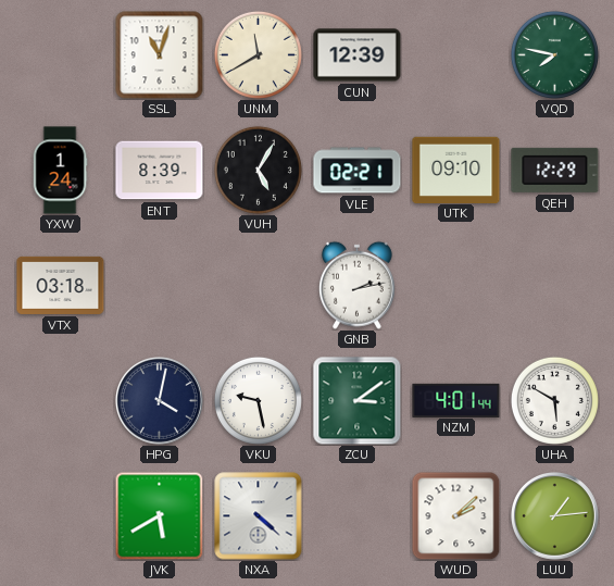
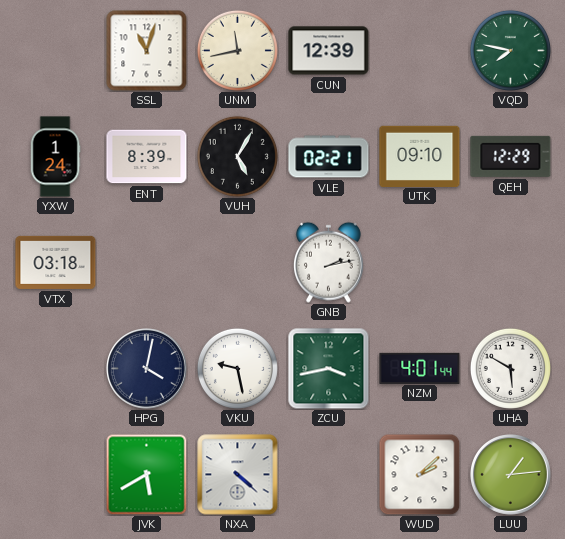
UNM: 11:40 -> 11:43
ZCU: 3:09 -> 3:43
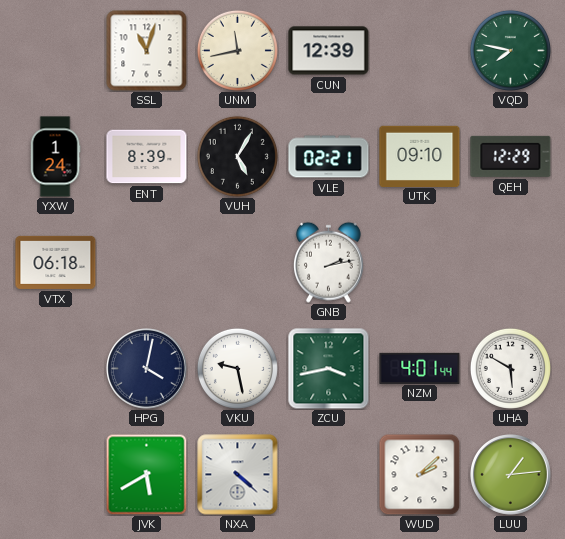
VTX: 03:18 -> 06:18
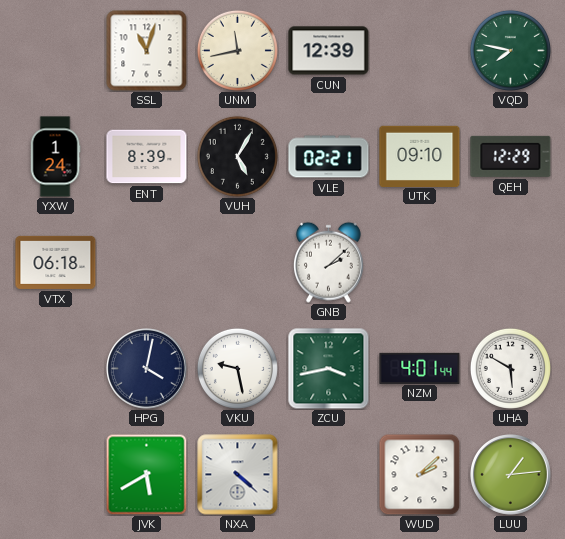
GNB: 2:13 -> 2:08
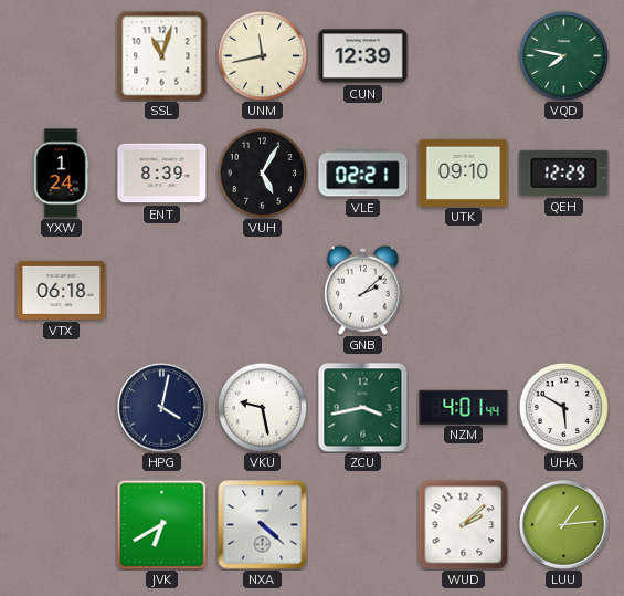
JVK: 5:40 -> 6:40
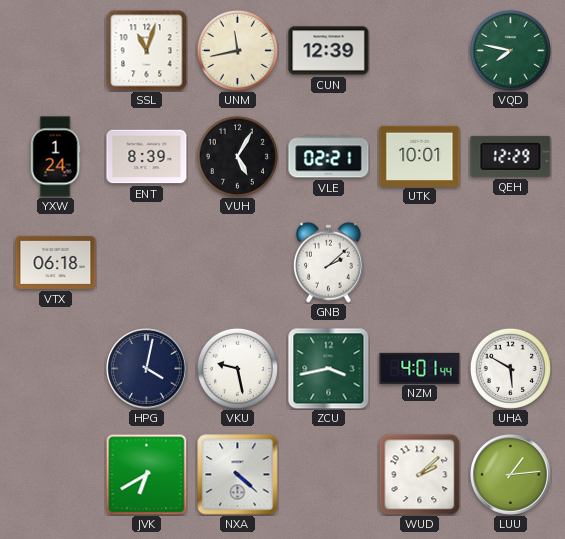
UTK: 09:10 -> 10:01
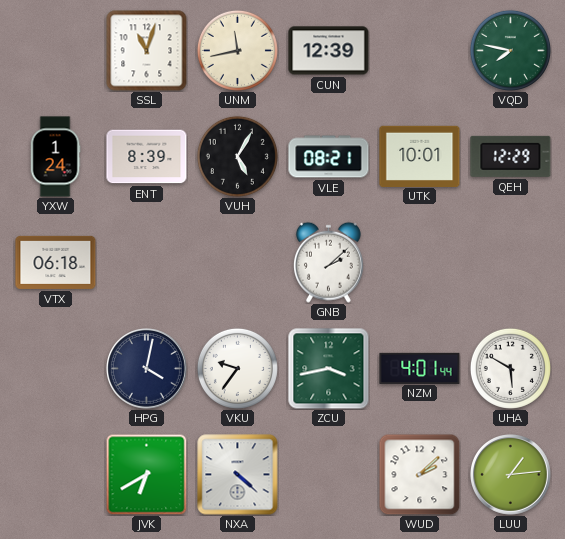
VLE: 02:21 -> 08:21
VKU: 9:28 -> 9:36
